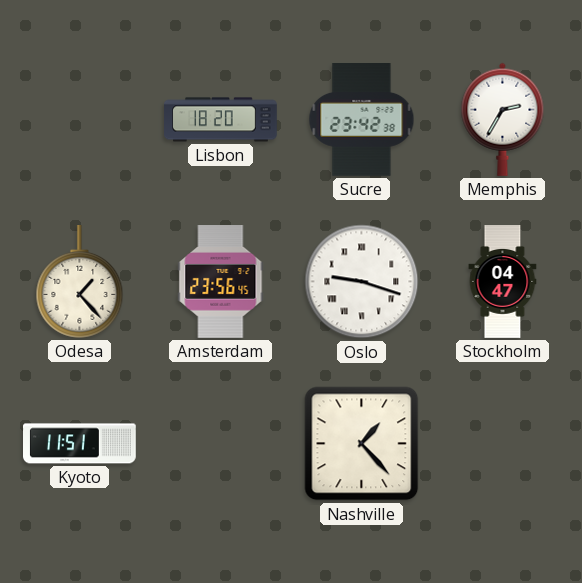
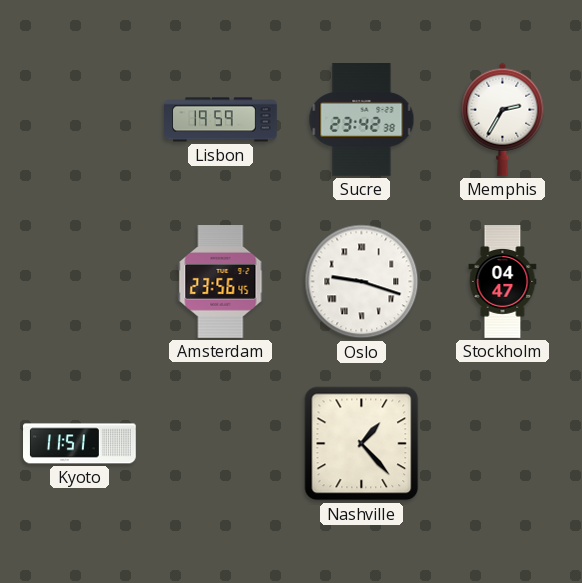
Lisbon: 18:20 -> 19:59
Odesa: 1:23 -> none
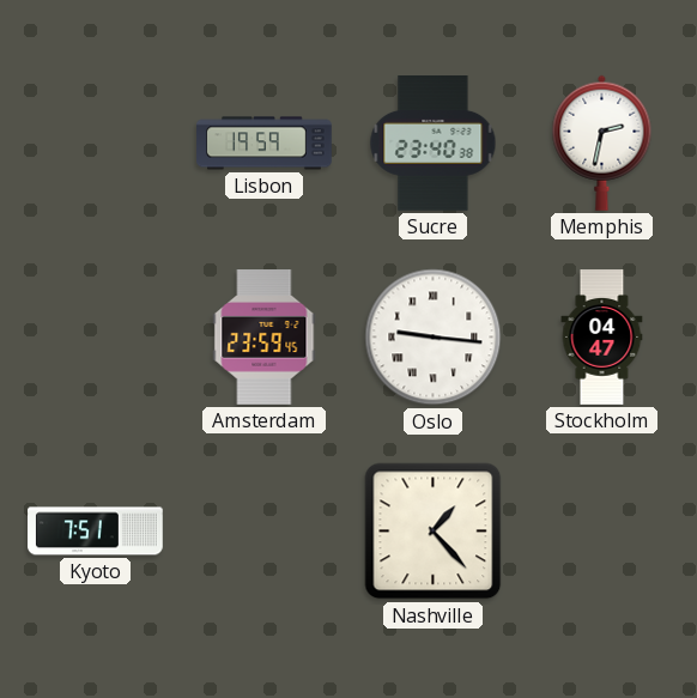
Sucre: 23:42 -> 23:40
Memphis: 2:35 -> 2:32
Amsterdam: 23:56 -> 23:59
Oslo: 9:18 -> 9:16
Kyoto: 11:51 -> 7:51
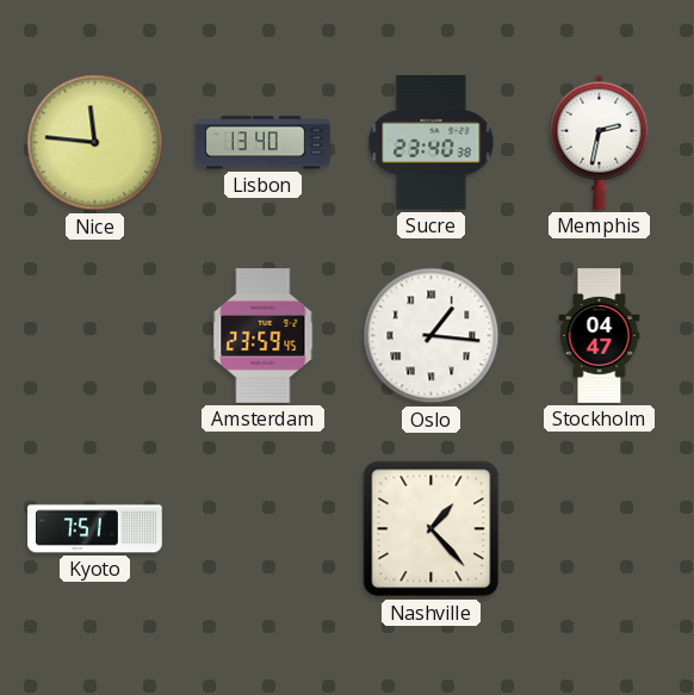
Nice: none -> 11:46
Lisbon: 19:59 -> 13:40
Oslo: 9:16 -> 1:16
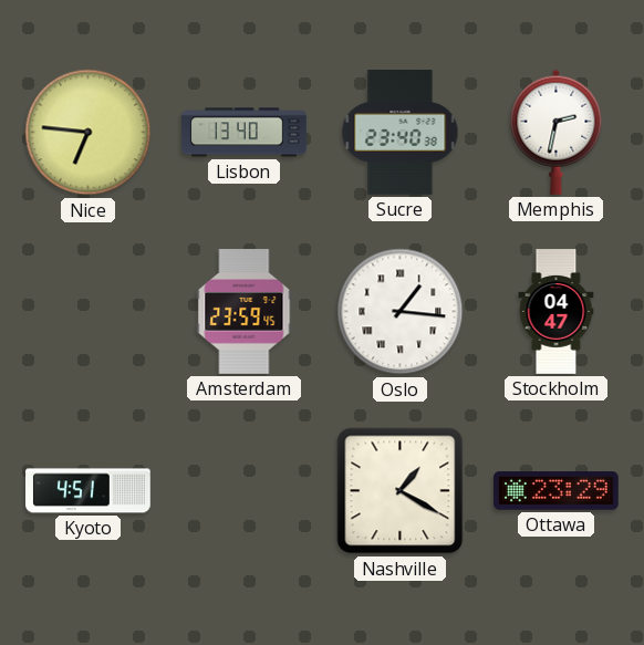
Nice: 11:46 -> 6:46
Kyoto: 7:51 -> 4:51
Nashville: 1:23 -> 1:20
Ottawa: none -> 23:29
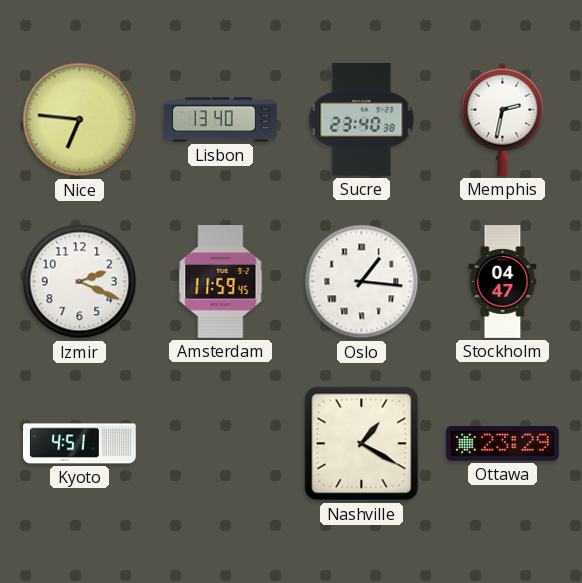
Izmir: none -> 2:19
Amsterdam: 23:59 -> 11:59
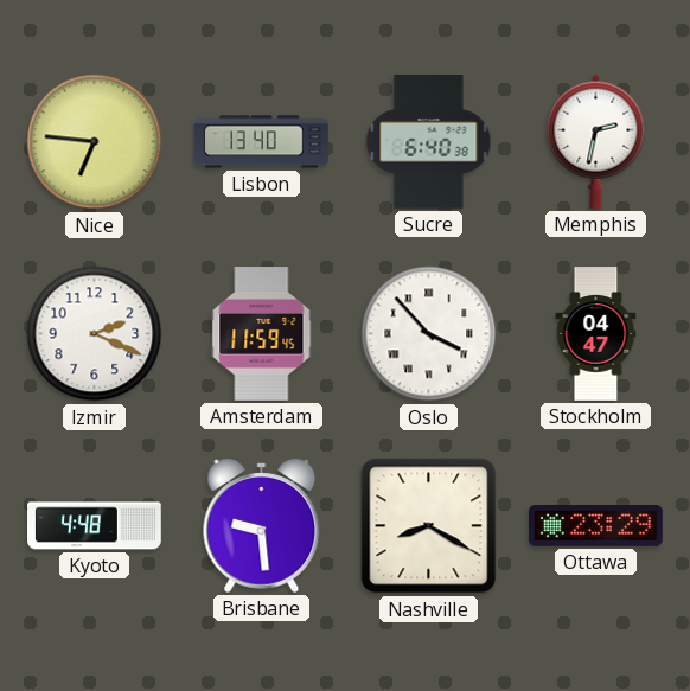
Sucre: 23:40 -> 6:40
Oslo: 1:16 -> 3:53
Kyoto: 4:51 -> 4:48
Brisbane: none -> 9:29
Nashville: 1:20 -> 8:20
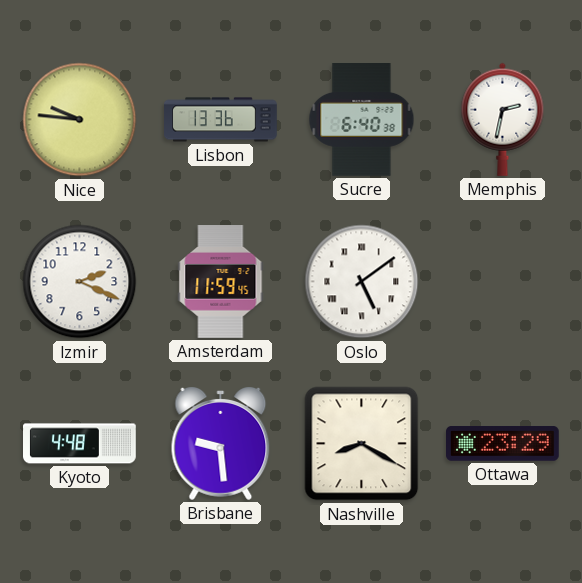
Nice: 6:46 -> 9:46
Lisbon: 13:40 -> 13:36
Oslo: 3:53 -> 5:09
Stockholm: 04:47 -> none
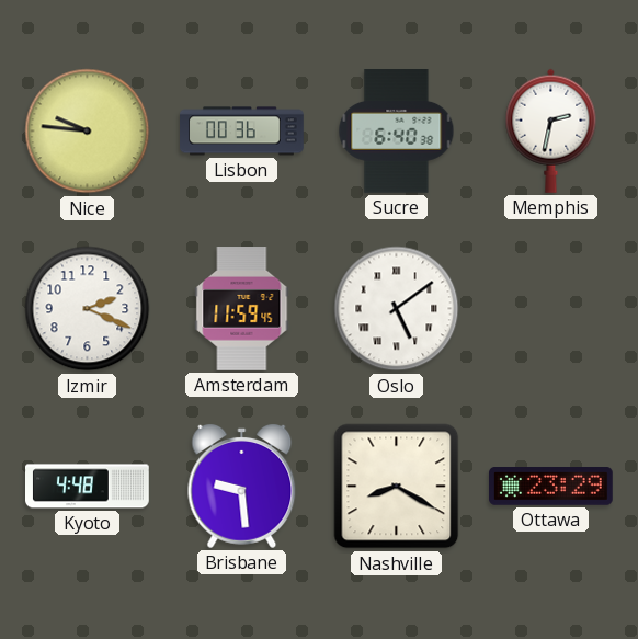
Lisbon: 13:36 -> 00:36
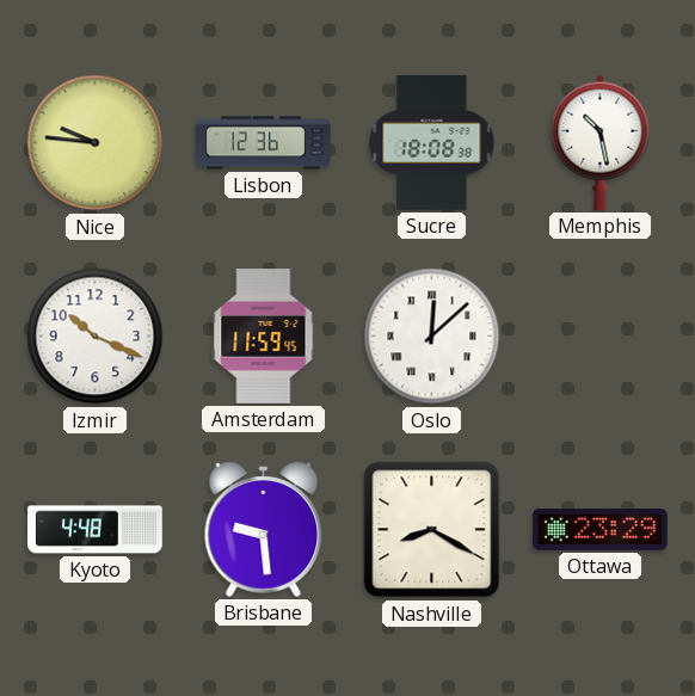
Lisbon: 00:36 -> 12:36
Sucre: 6:40 -> 18:08
Memphis: 2:32 -> 10:28
Izmir: 2:19 -> 10:19
Oslo: 5:09 -> 12:08
